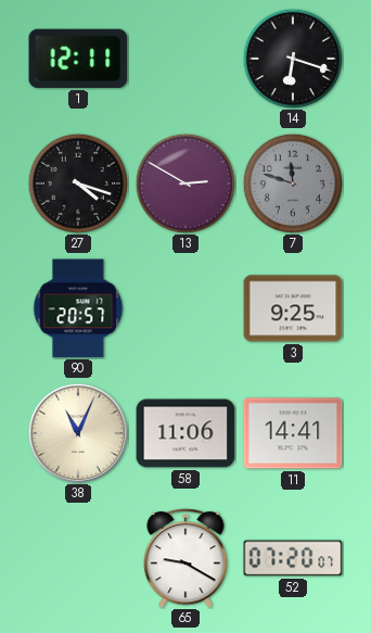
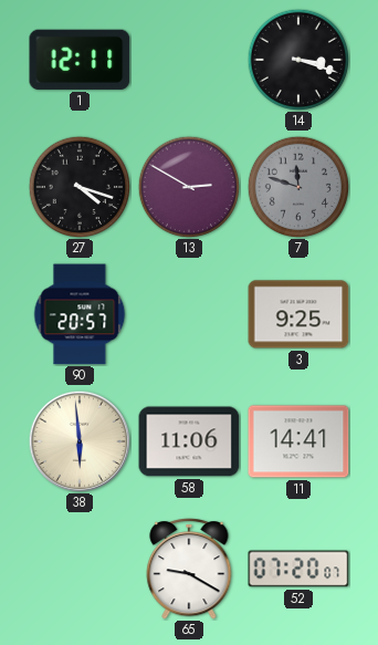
14: 6:18 -> 3:18
38: 11:04 -> 5:59
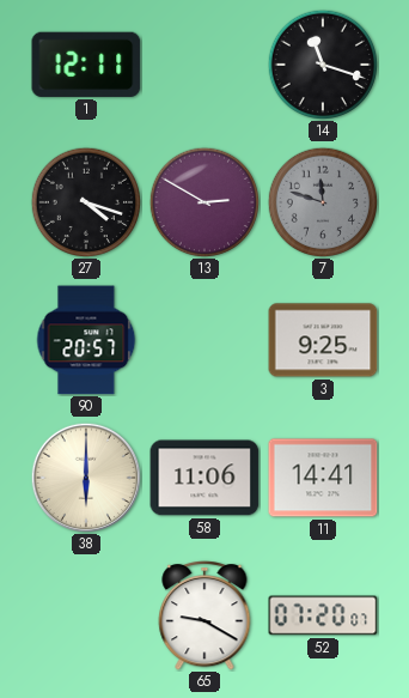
14: 3:18 -> 11:18
38: 5:59 -> 6:00
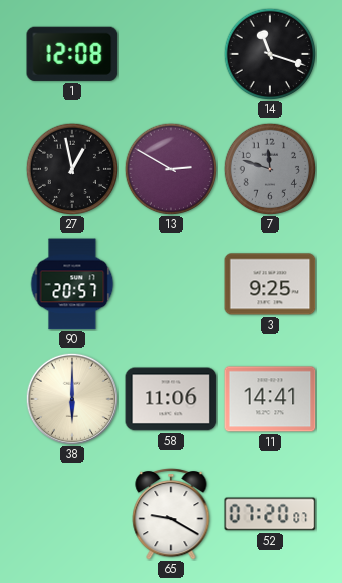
1: 12:11 -> 12:08
27: 4:18 -> 12:58
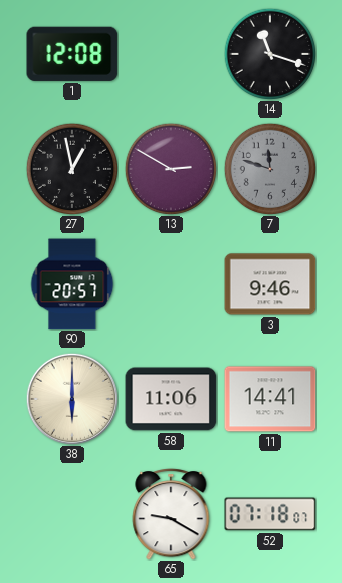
3: 9:25 -> 9:46
52: 07:20 -> 07:18
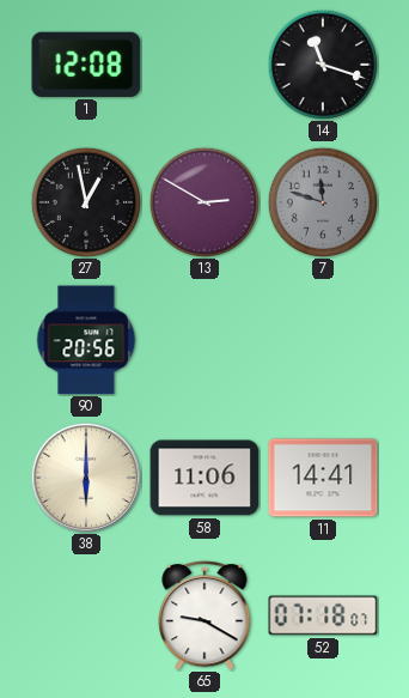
90: 20:57 -> 20:56
3: 9:46 -> none
